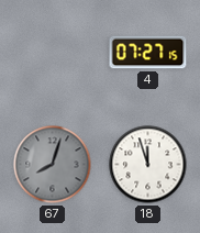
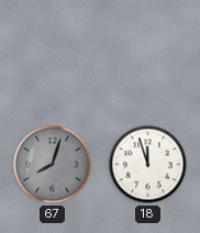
4: 07:27 -> none
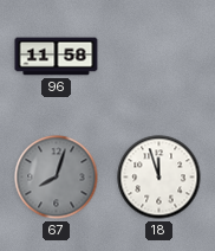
96: none -> 11:58
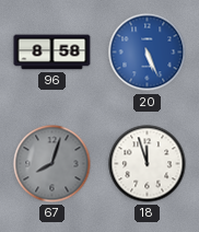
96: 11:58 -> 8:58
20: none -> 5:26
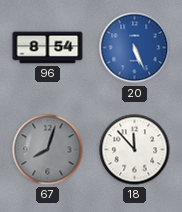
96: 8:58 -> 8:54
18: 11:57 -> 11:53
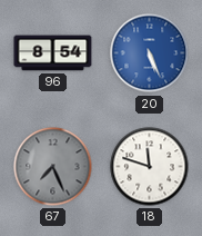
67: 8:03 -> 7:26
18: 11:53 -> 11:48
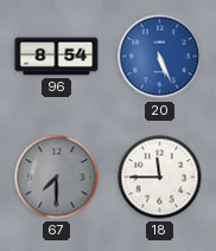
67: 7:26 -> 7:30
18: 11:48 -> 11:45
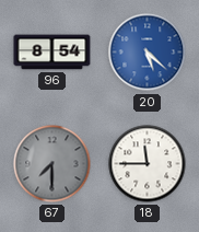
20: 5:26 -> 5:22
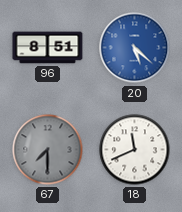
96: 8:54 -> 8:51
18: 11:45 -> 11:41
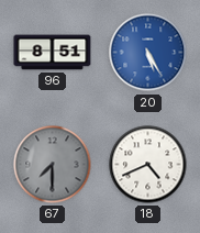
20: 5:22 -> 5:25
18: 11:41 -> 4:41
